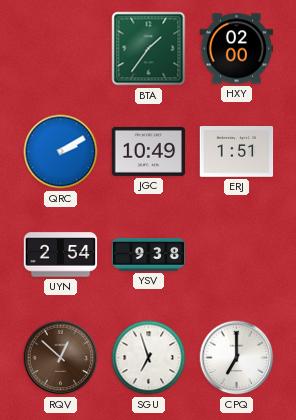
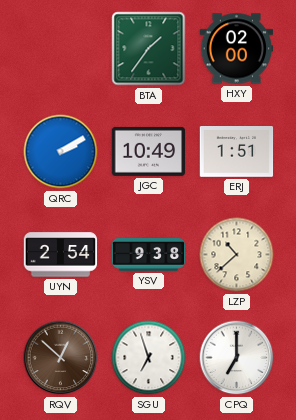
LZP: none -> 10:38
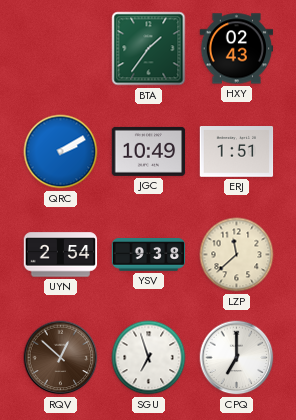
HXY: 02:00 -> 02:43
LZP: 10:38 -> 11:38
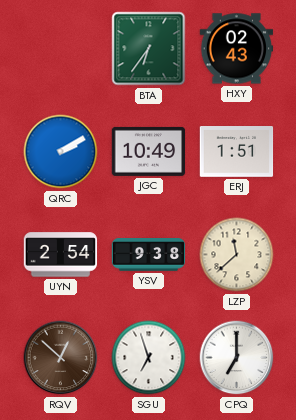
BTA: 1:36 -> 6:36
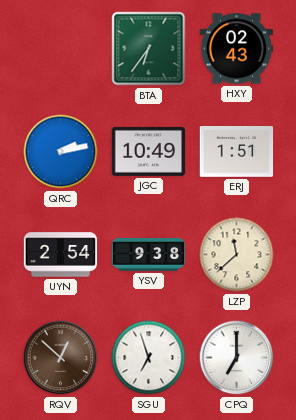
QRC: 2:10 -> 2:13
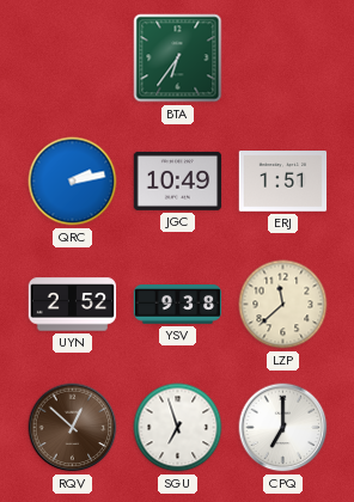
HXY: 02:43 -> none
UYN: 2:54 -> 2:52
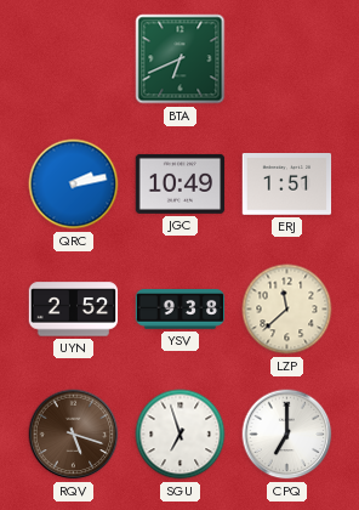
BTA: 6:36 -> 6:41
RQV: 12:52 -> 5:18
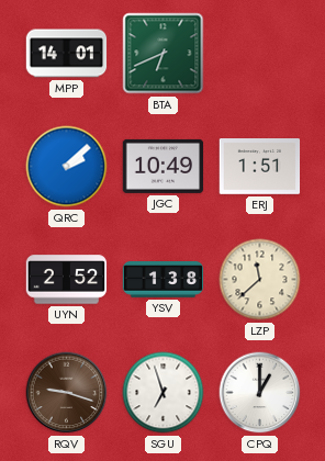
MPP: none -> 14:01
QRC: 2:13 -> 2:08
YSV: 9:38 -> 1:38
RQV: 5:18 -> 9:18
CPQ: 7:00 -> 1:00
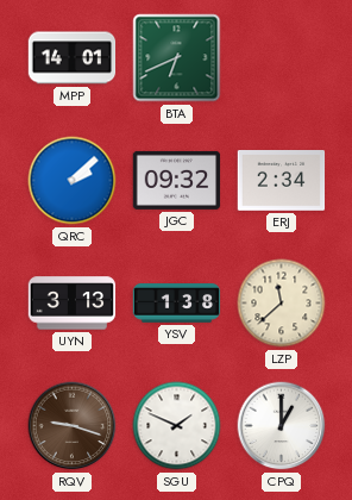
JGC: 10:49 -> 09:32
ERJ: 1:51 -> 2:34
UYN: 2:52 -> 3:13
SGU: 6:57 -> 1:49
